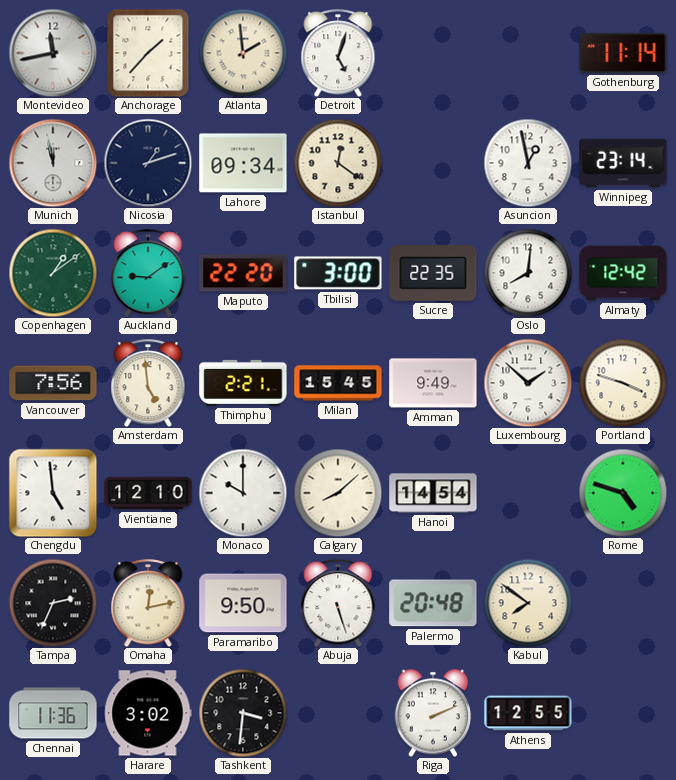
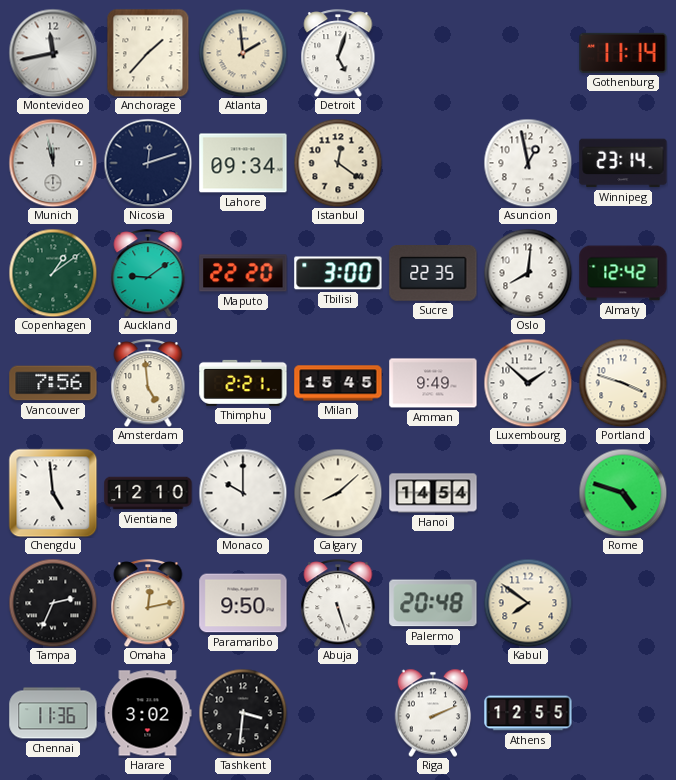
Nicosia: 1:12 -> 12:12
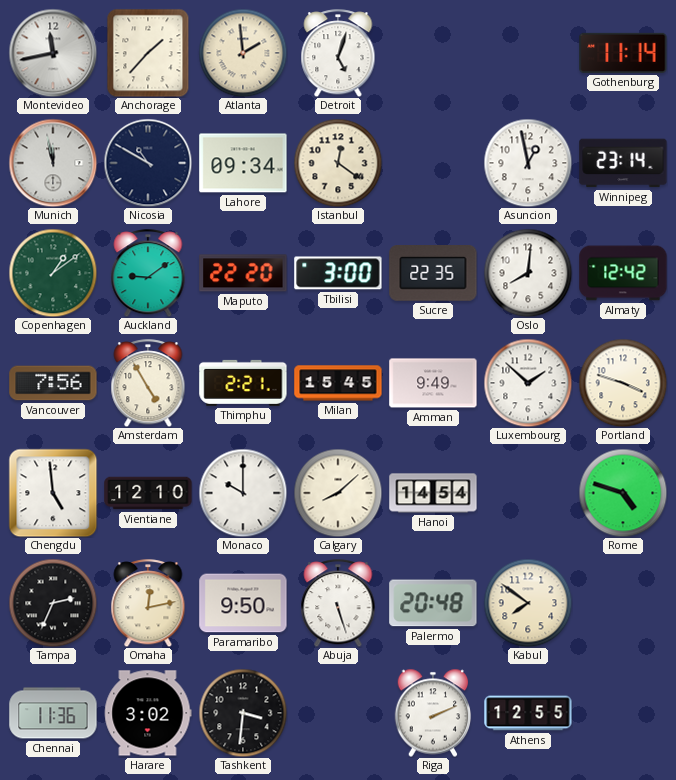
Nicosia: 12:12 -> 10:50
Amsterdam: 4:59 -> 4:55
